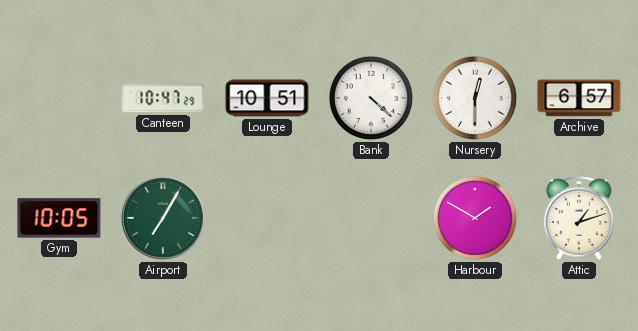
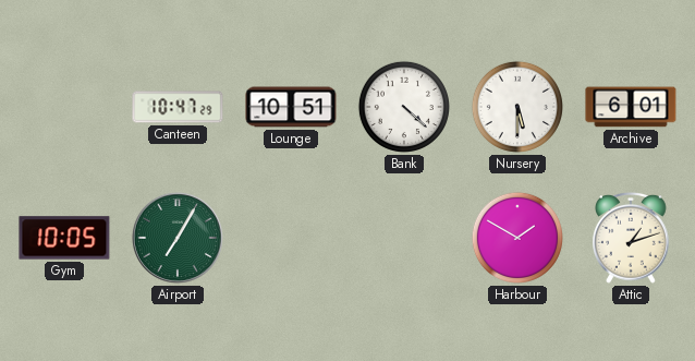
Nursery: 12:30 -> 5:30
Archive: 6:57 -> 6:01
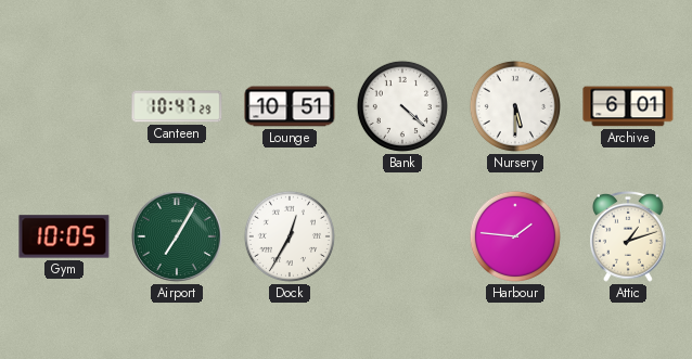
Dock: none -> 12:35
Harbour: 1:50 -> 1:46
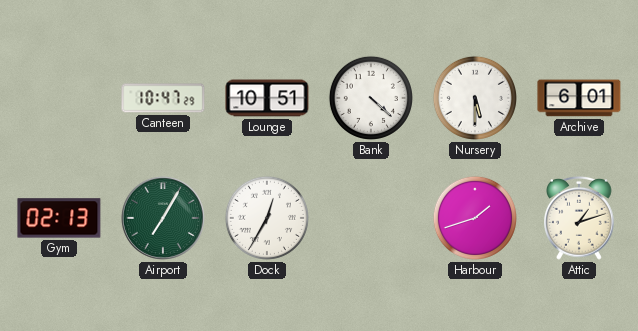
Gym: 10:05 -> 02:13
Harbour: 1:46 -> 1:42
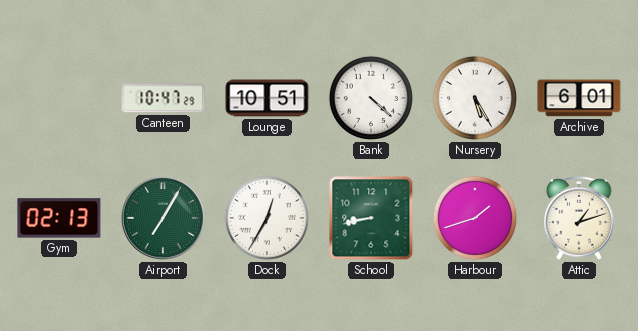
Nursery: 5:30 -> 5:25
School: none -> 8:43
